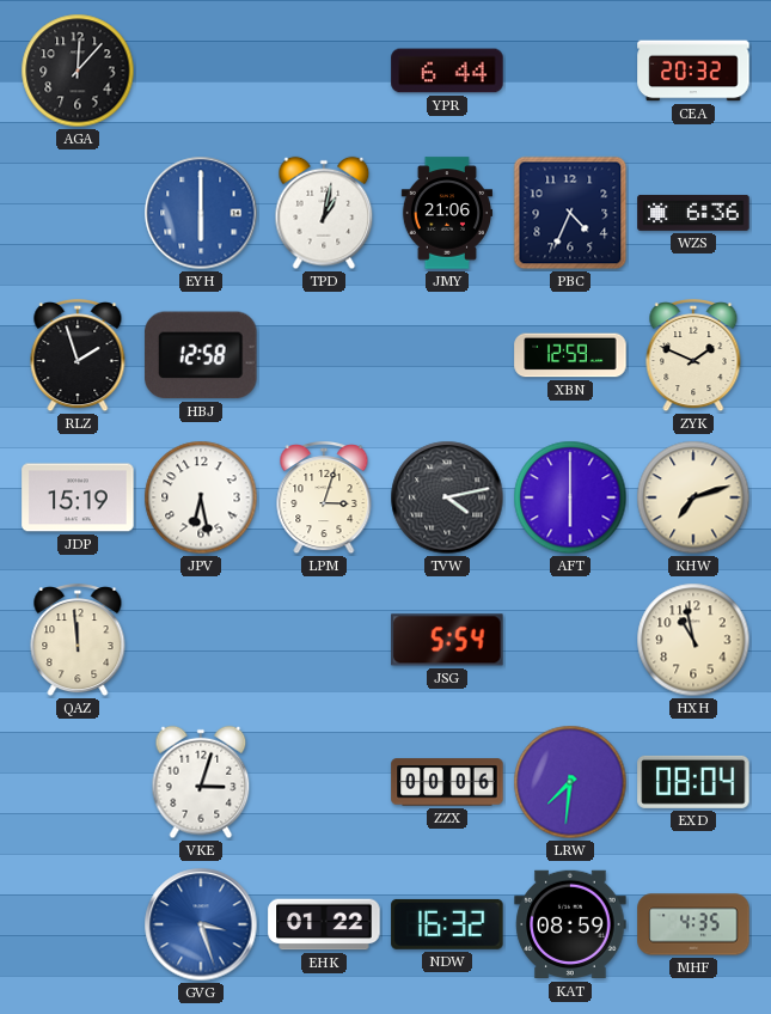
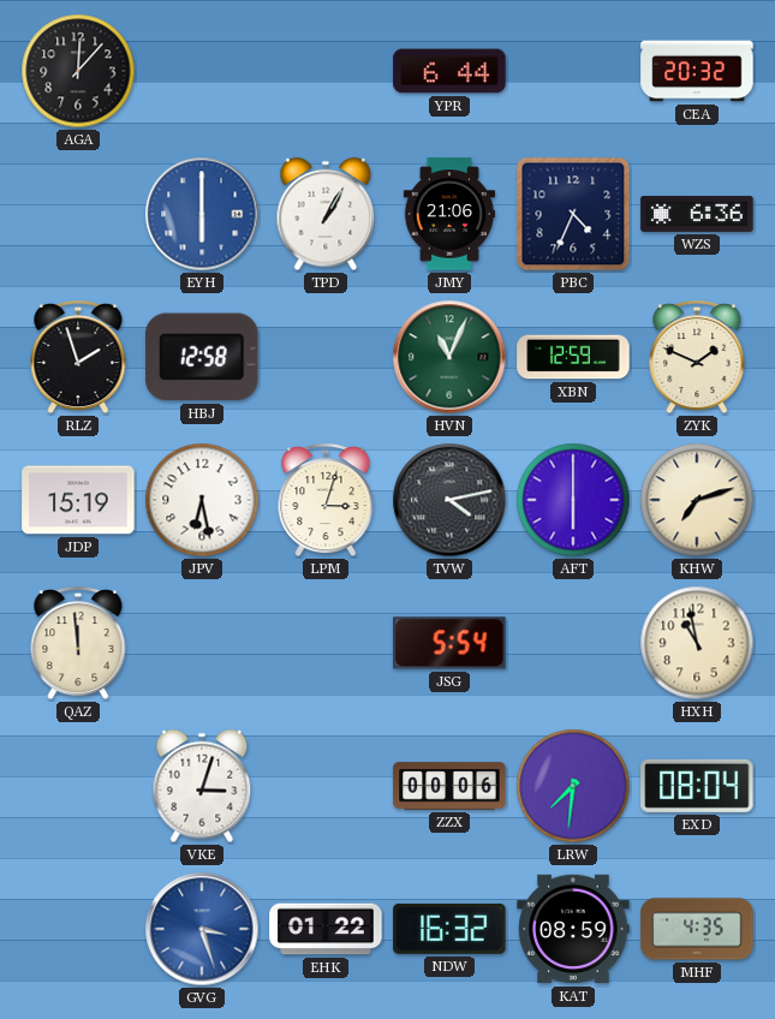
TPD: 1:02 -> 1:05
HVN: none -> 11:04
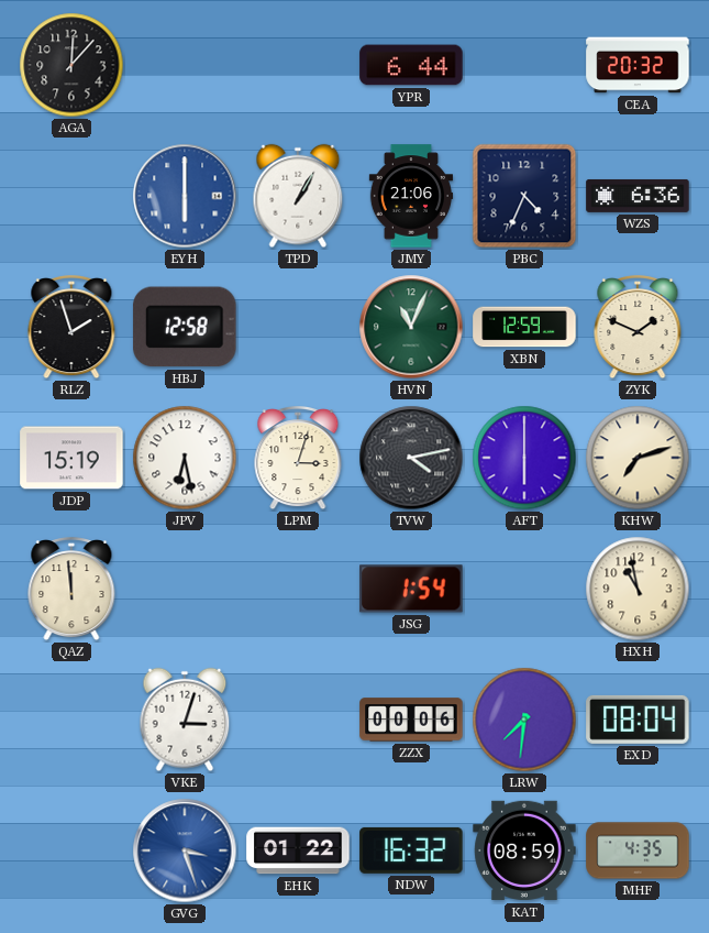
JSG: 5:54 -> 1:54
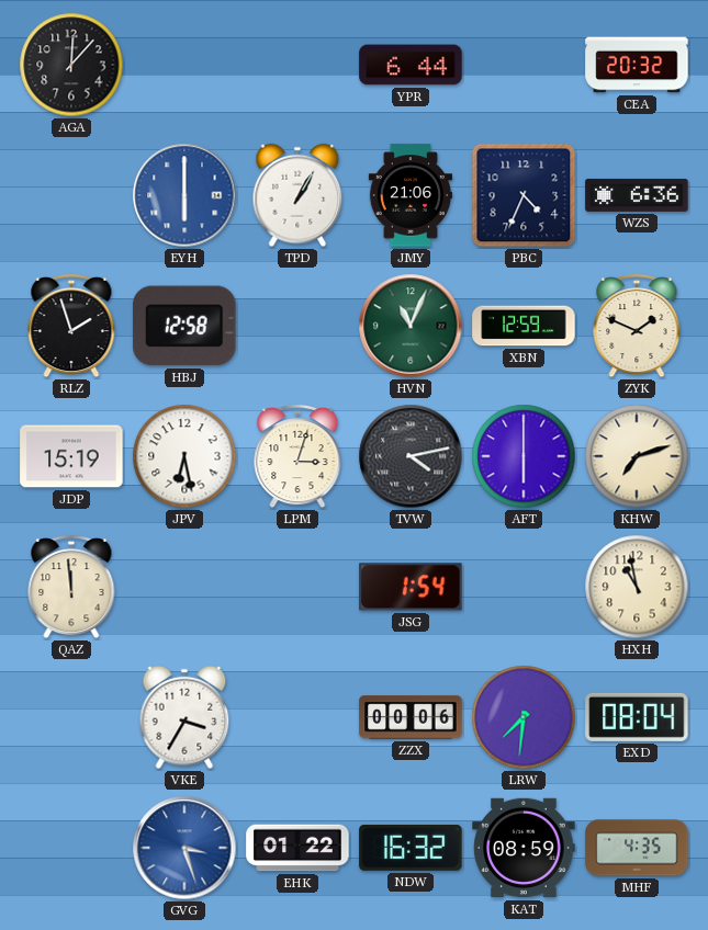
VKE: 3:03 -> 3:35
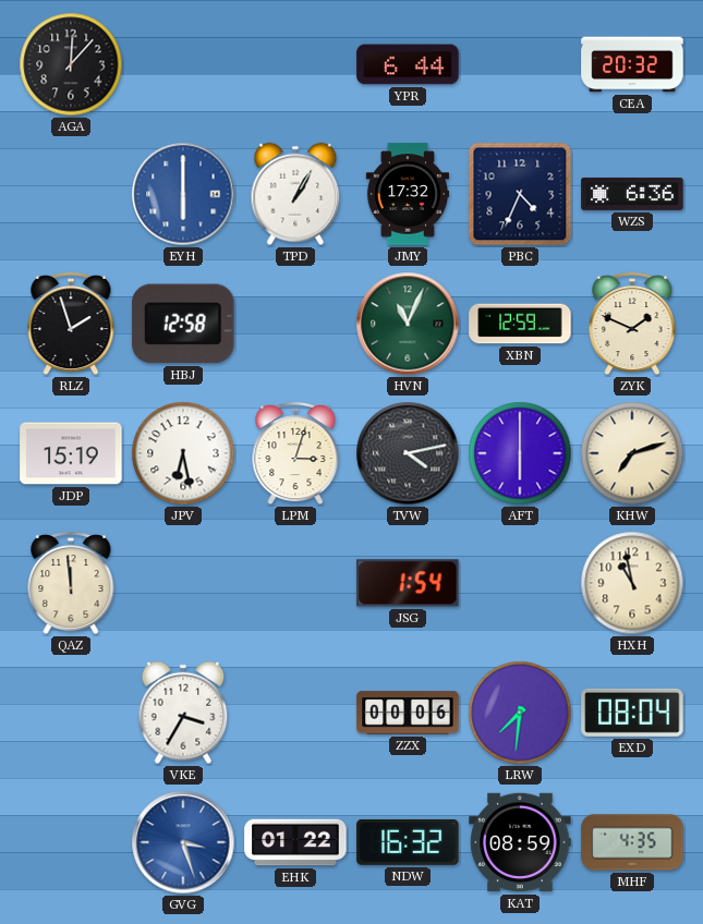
JMY: 21:06 -> 17:32
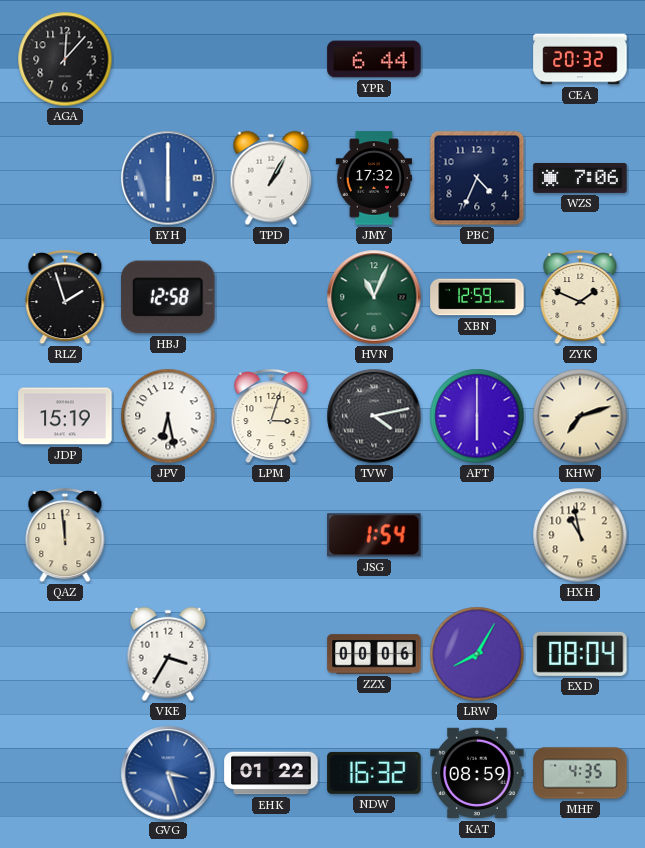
WZS: 6:36 -> 7:06
LRW: 7:31 -> 8:05
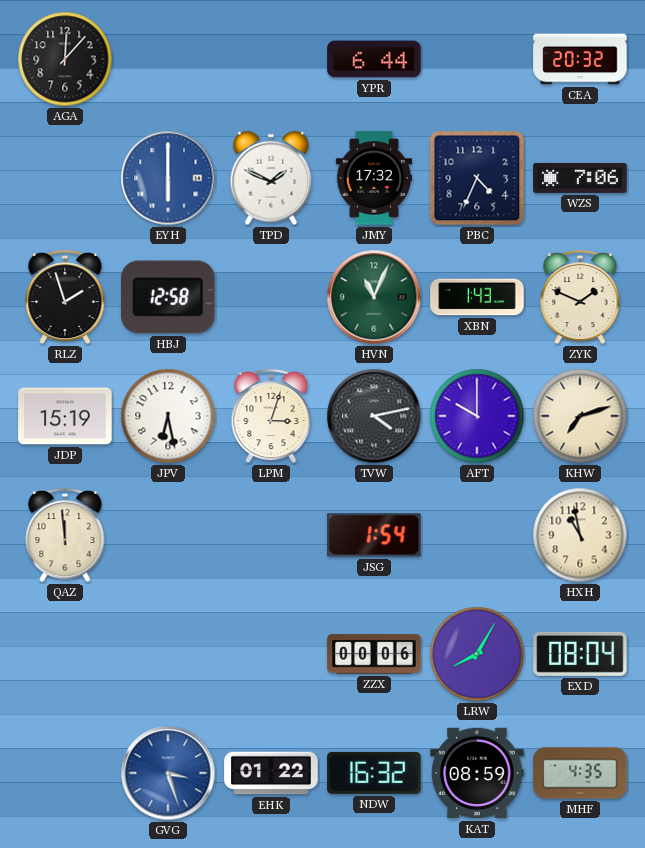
TPD: 1:05 -> 1:49
XBN: 12:59 -> 1:43
AFT: 6:00 -> 10:00
VKE: 3:35 -> none
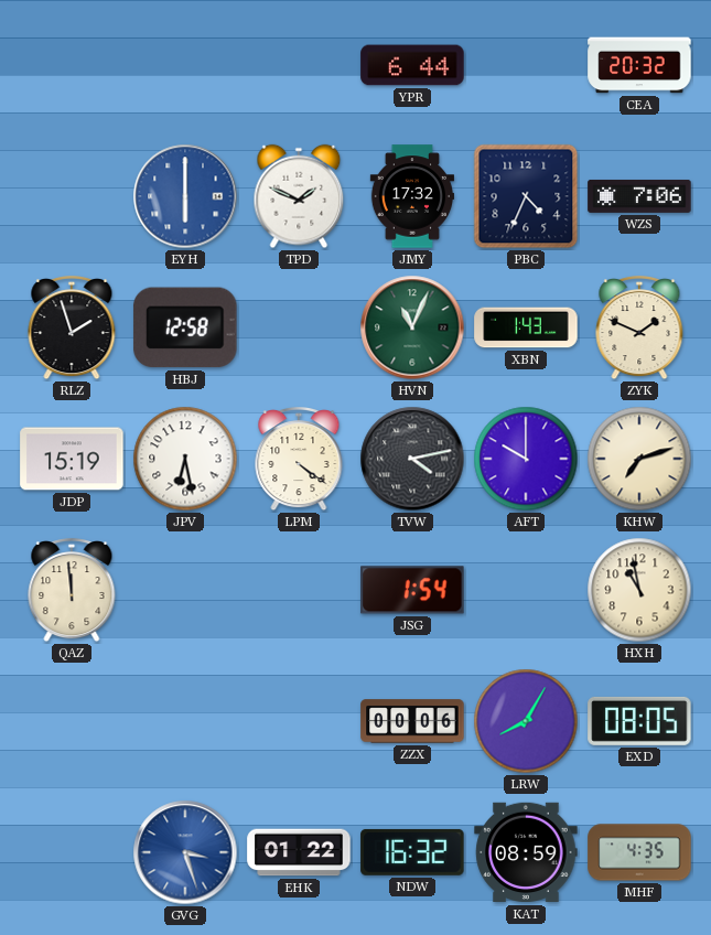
AGA: 12:07 -> none
LPM: 3:03 -> 4:21
EXD: 08:04 -> 08:05
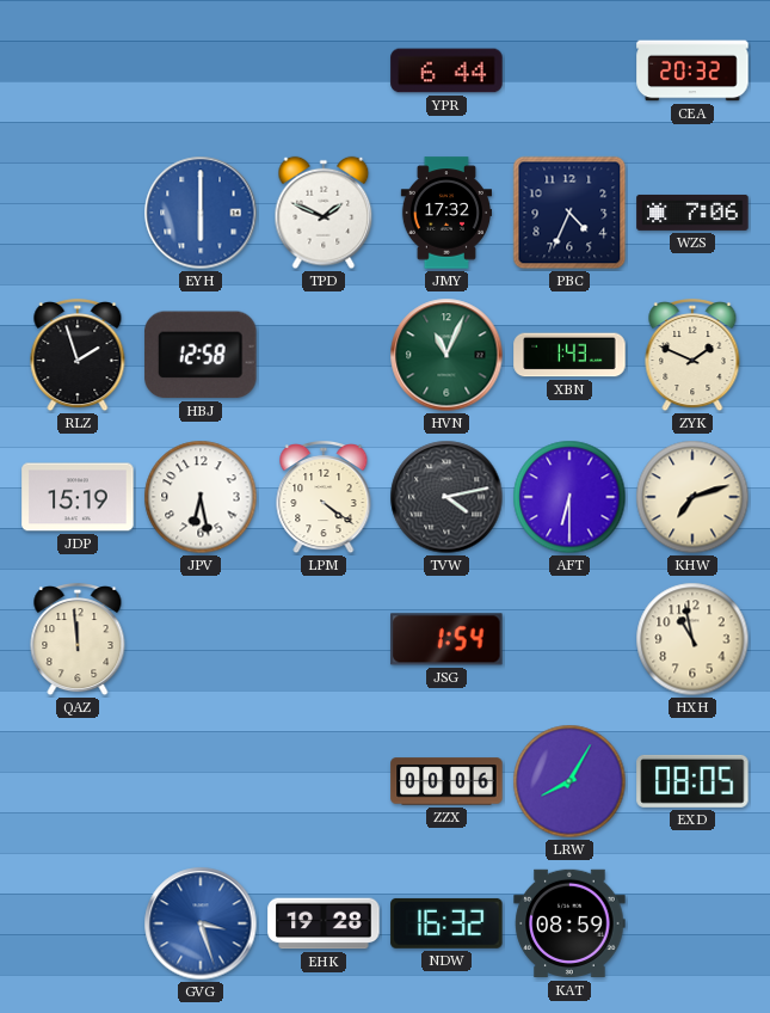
AFT: 10:00 -> 6:30
EHK: 01:22 -> 19:28
MHF: 4:35 -> none
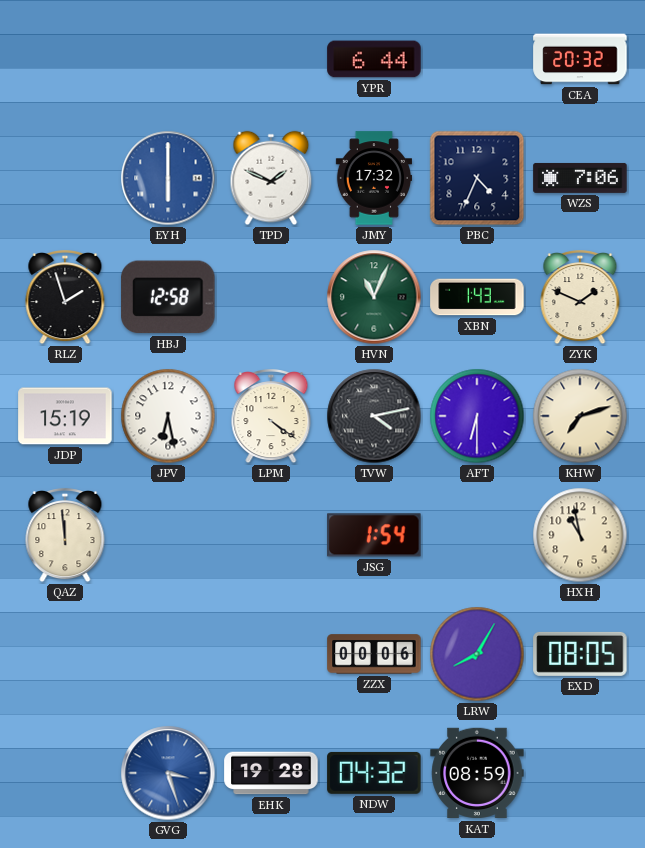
NDW: 16:32 -> 04:32
